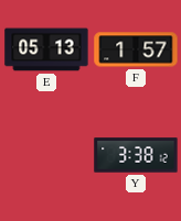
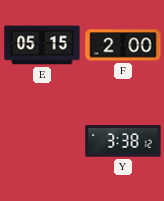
E: 05:13 -> 05:15
F: 1:57 -> 2:00
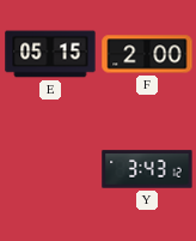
Y: 3:38 -> 3:43
